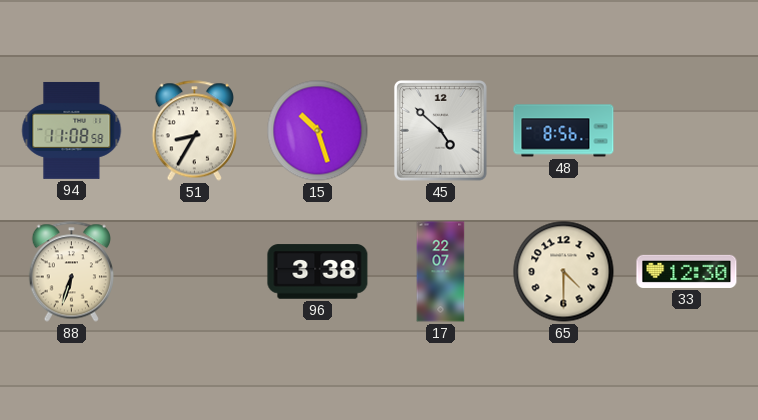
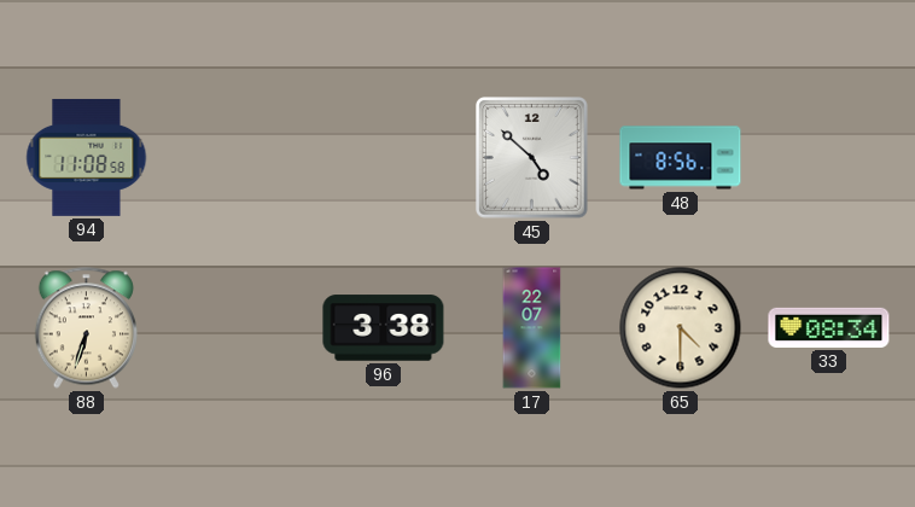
51: 8:35 -> none
15: 10:27 -> none
33: 12:30 -> 08:34
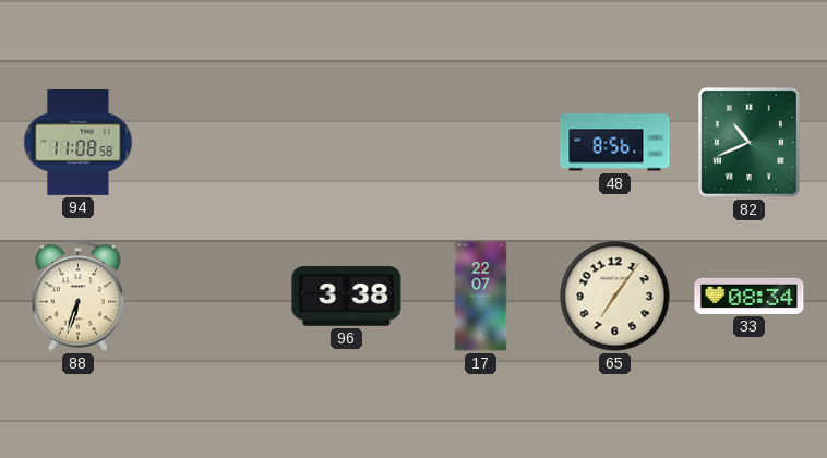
45: 4:52 -> none
82: none -> 10:41
65: 4:30 -> 7:06
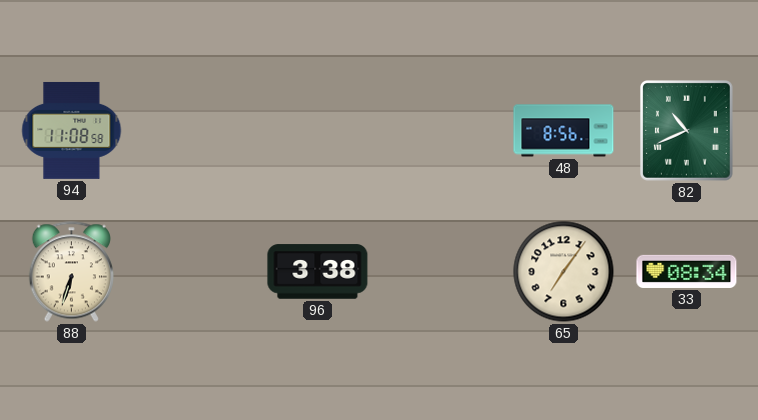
17: 22:07 -> none
